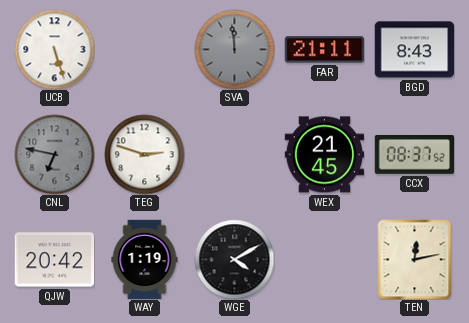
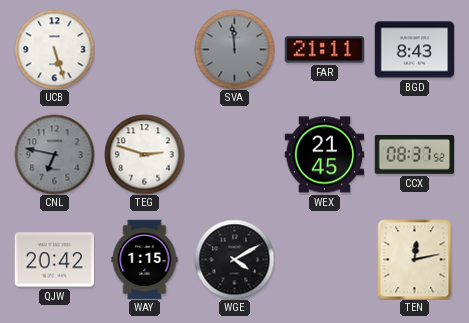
WAY: 1:19 -> 1:15
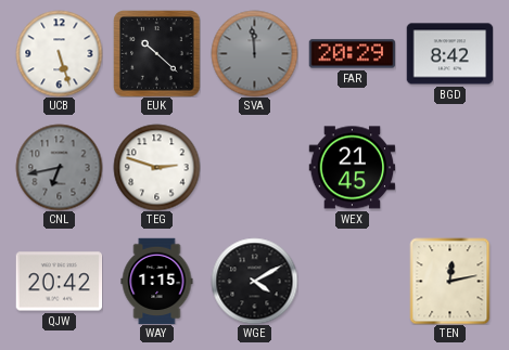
EUK: none -> 10:22
FAR: 21:11 -> 20:29
BGD: 8:43 -> 8:42
CNL: 6:47 -> 6:43
CCX: 08:37 -> none
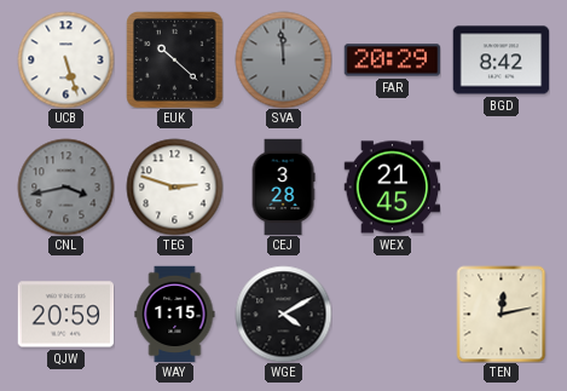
CNL: 6:43 -> 3:43
CEJ: none -> 3:28
QJW: 20:42 -> 20:59
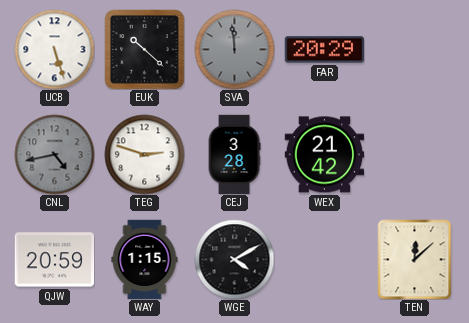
BGD: 8:42 -> none
CNL: 3:43 -> 4:43
WEX: 21:45 -> 21:42
TEN: 12:13 -> 12:08
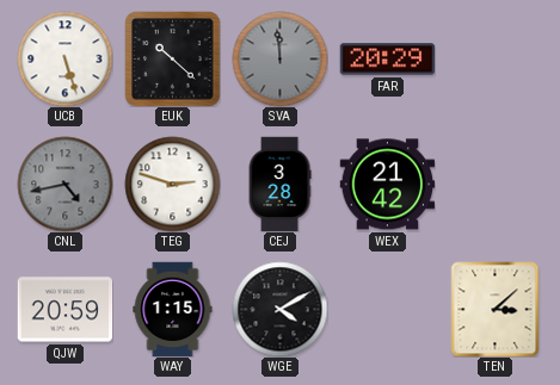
TEN: 12:08 -> 3:08
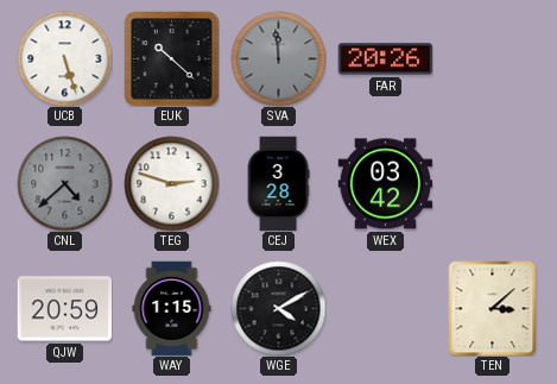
FAR: 20:29 -> 20:26
CNL: 4:43 -> 4:38
WEX: 21:42 -> 03:42
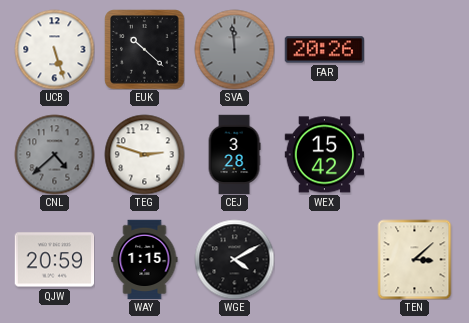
WEX: 03:42 -> 15:42
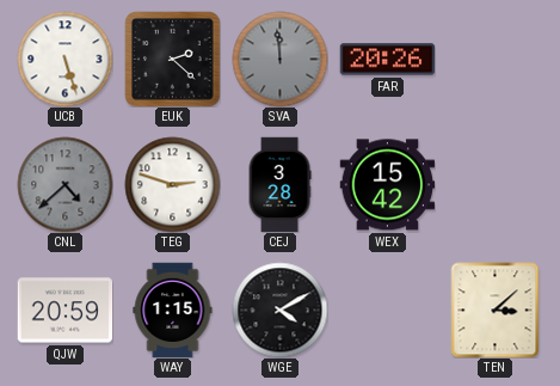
EUK: 10:22 -> 2:22
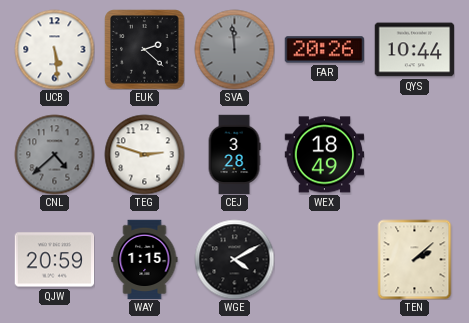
UCB: 5:27 -> 5:29
QYS: none -> 10:44
WEX: 15:42 -> 18:49
TEN: 3:08 -> 2:08
